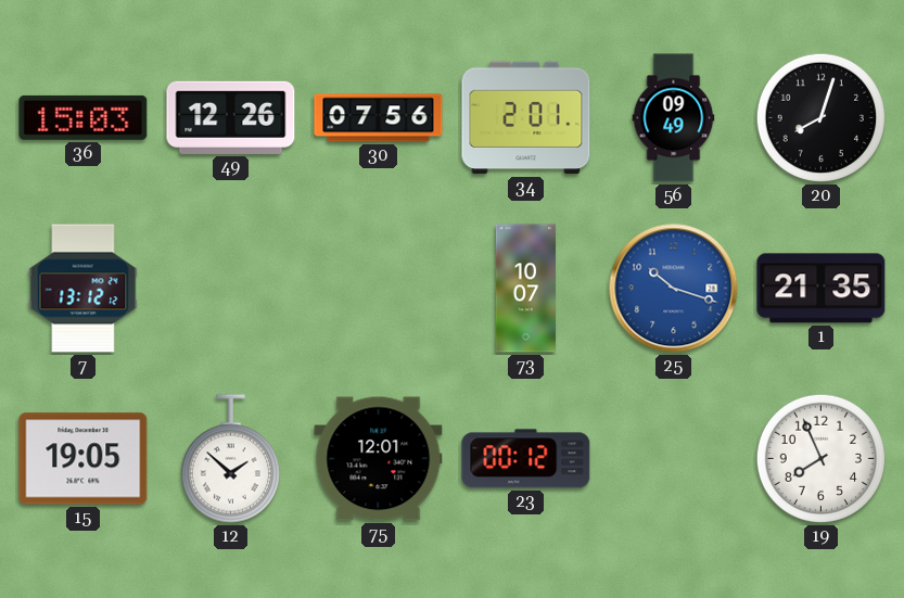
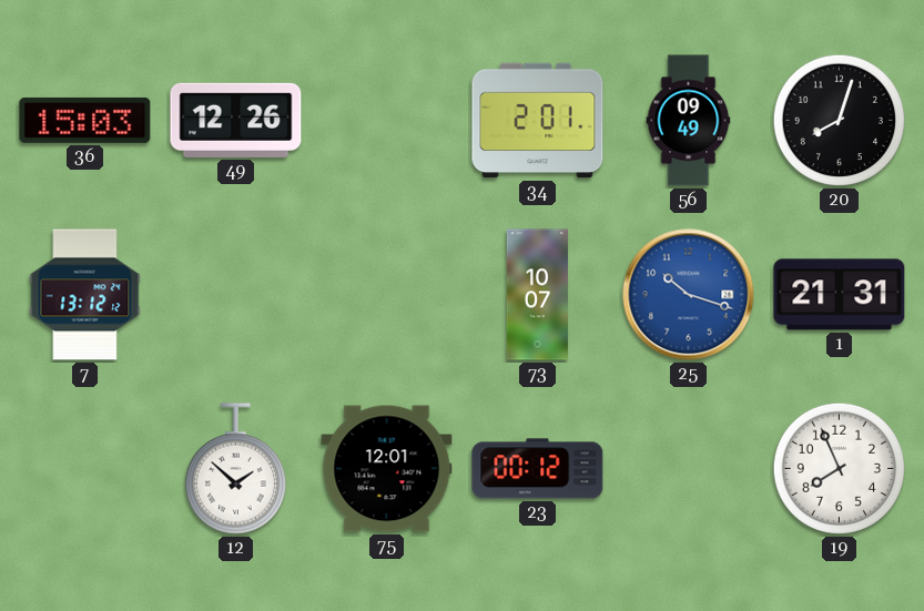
30: 07:56 -> none
1: 21:35 -> 21:31
15: 19:05 -> none
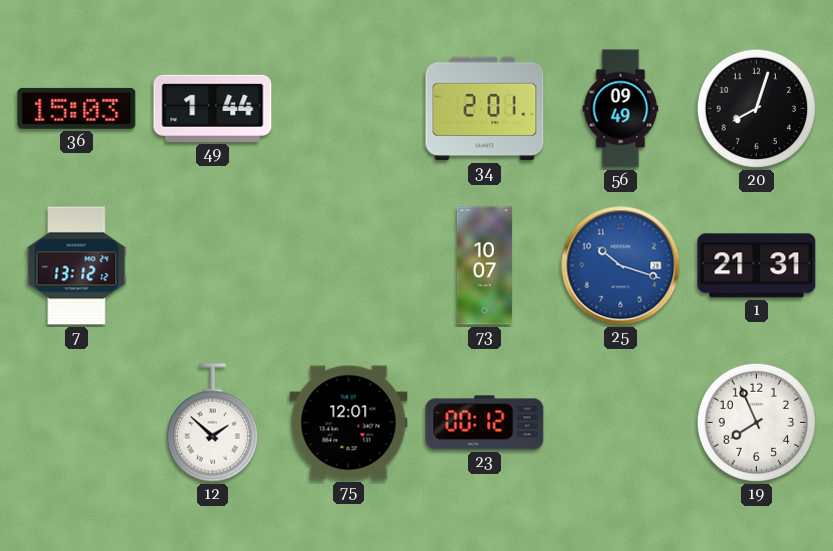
49: 12:26 -> 1:44
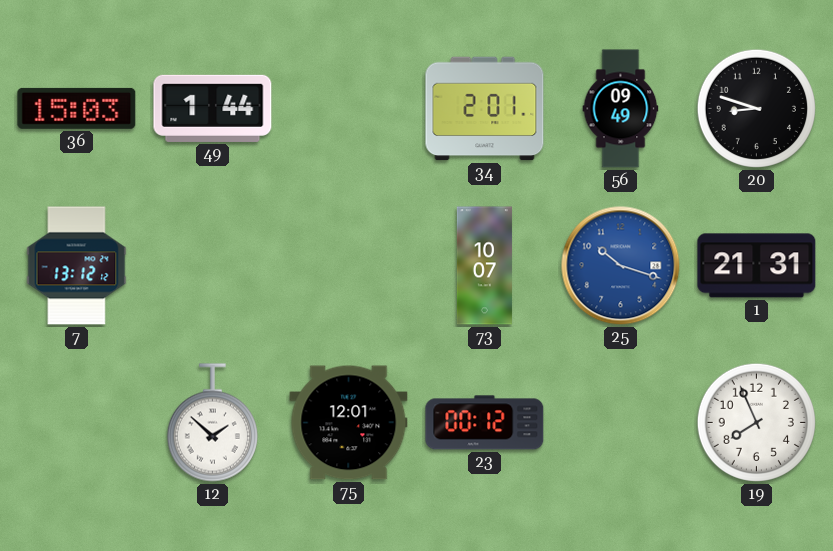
20: 8:03 -> 8:48
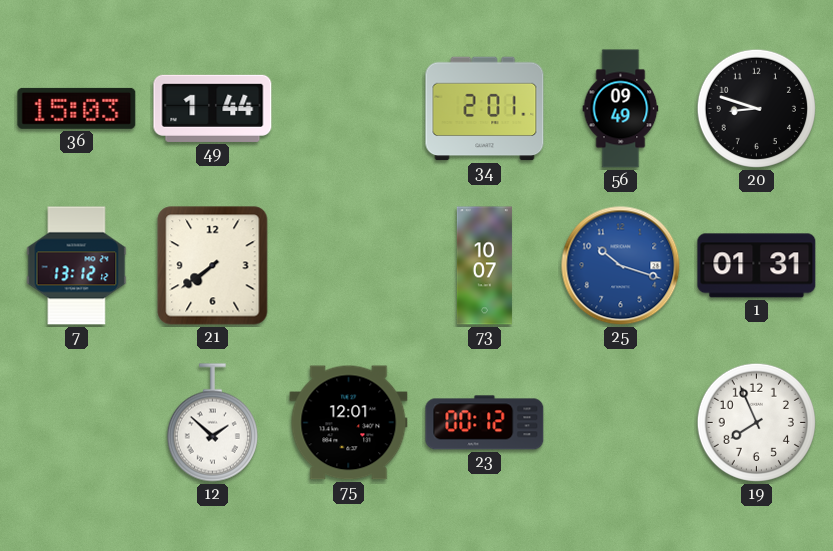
21: none -> 7:39
1: 21:31 -> 01:31
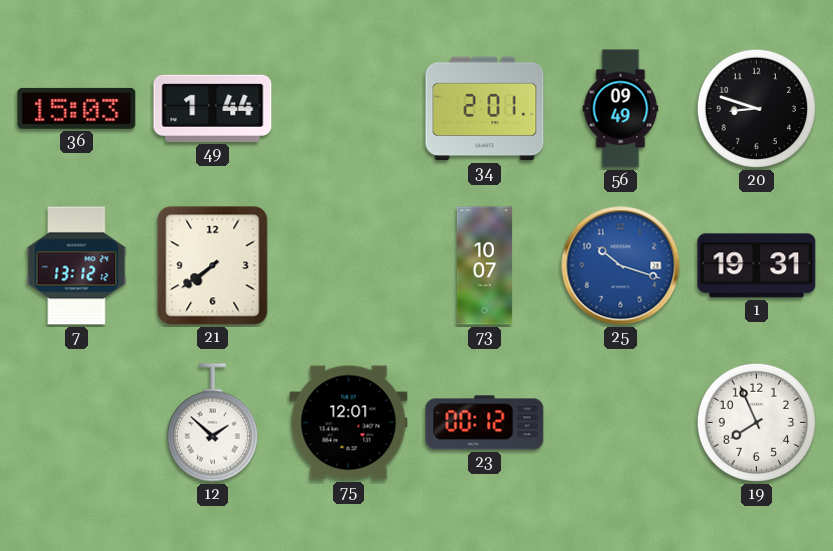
1: 01:31 -> 19:31
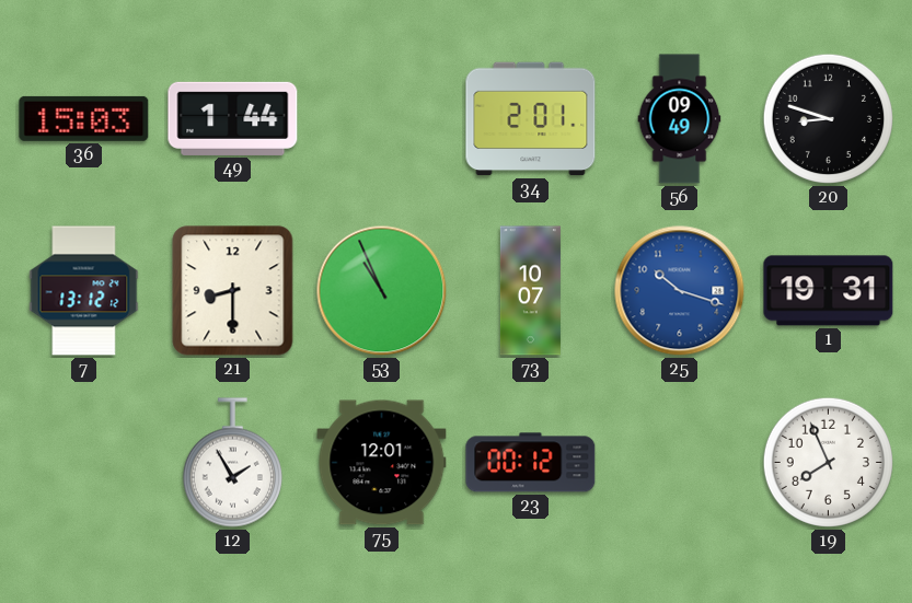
21: 7:39 -> 8:30
53: none -> 10:56
12: 1:52 -> 1:55
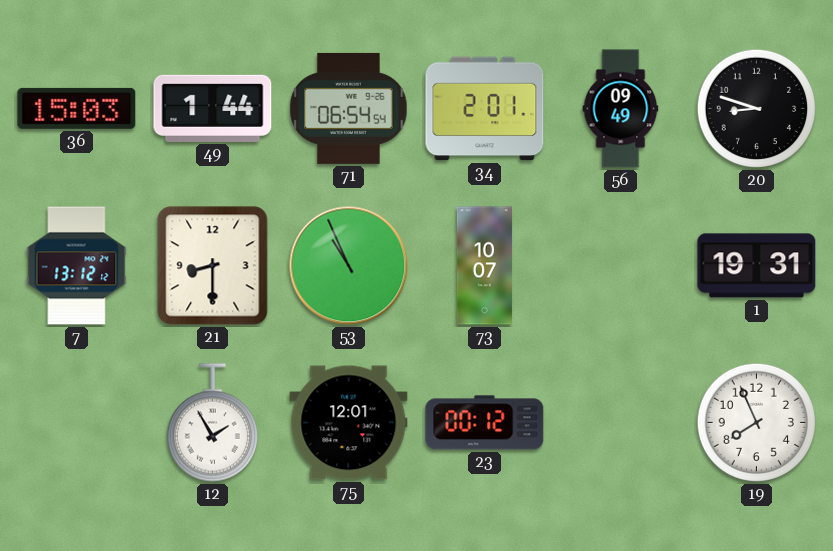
71: none -> 06:54
25: 10:18 -> none
